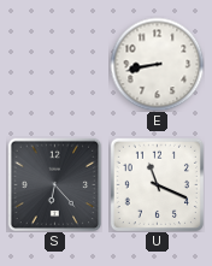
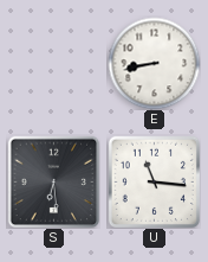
S: 6:23 -> 6:29
U: 11:19 -> 11:16
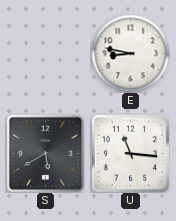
E: 8:43 -> 8:47
S: 6:29 -> 5:40
